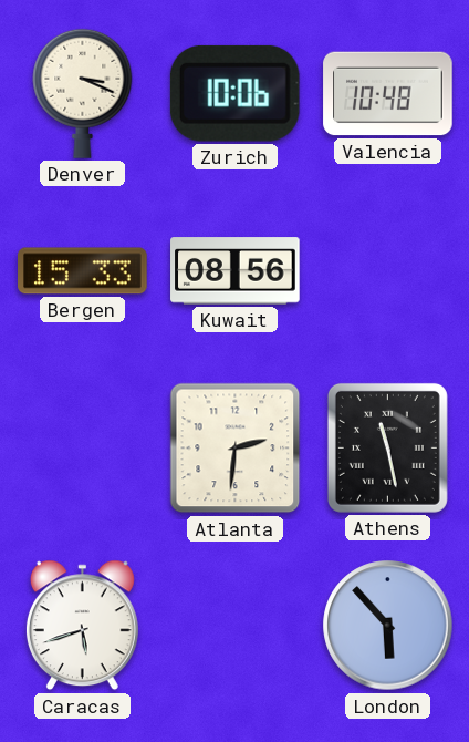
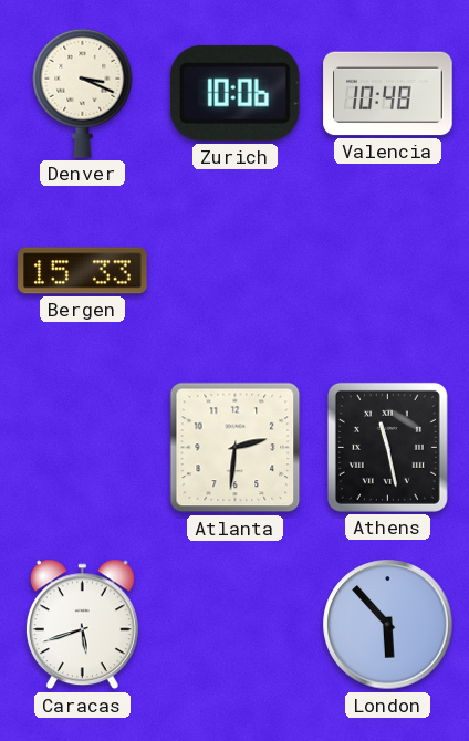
Kuwait: 08:56 -> none
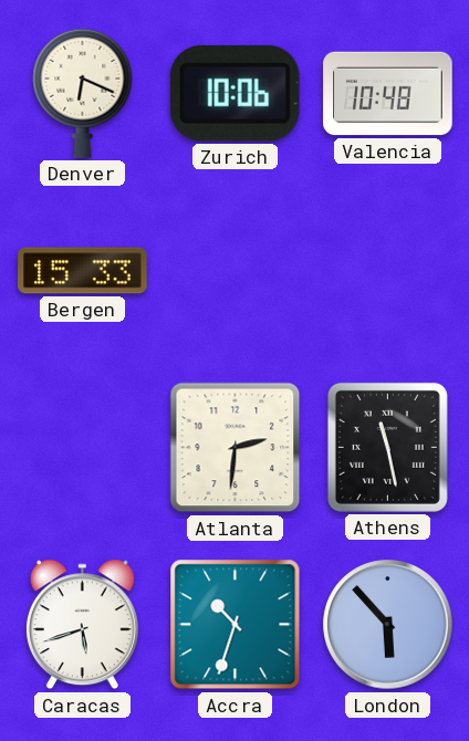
Denver: 3:19 -> 6:19
Accra: none -> 10:33
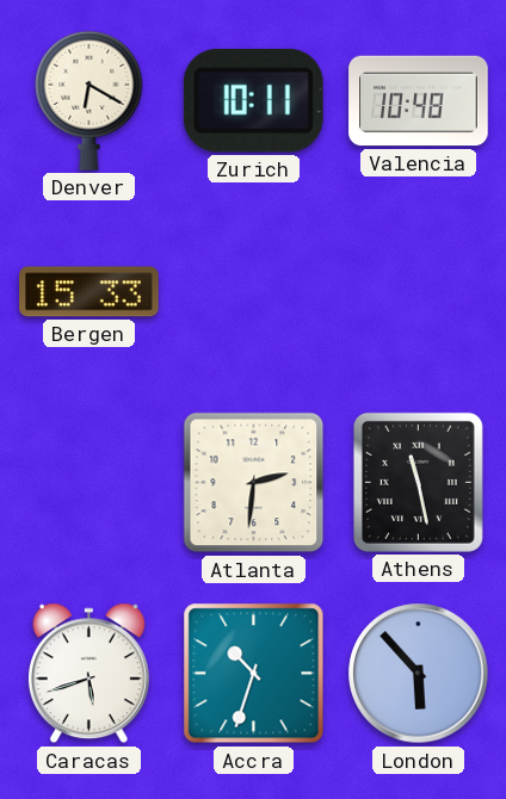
Denver: 6:19 -> 6:20
Zurich: 10:06 -> 10:11
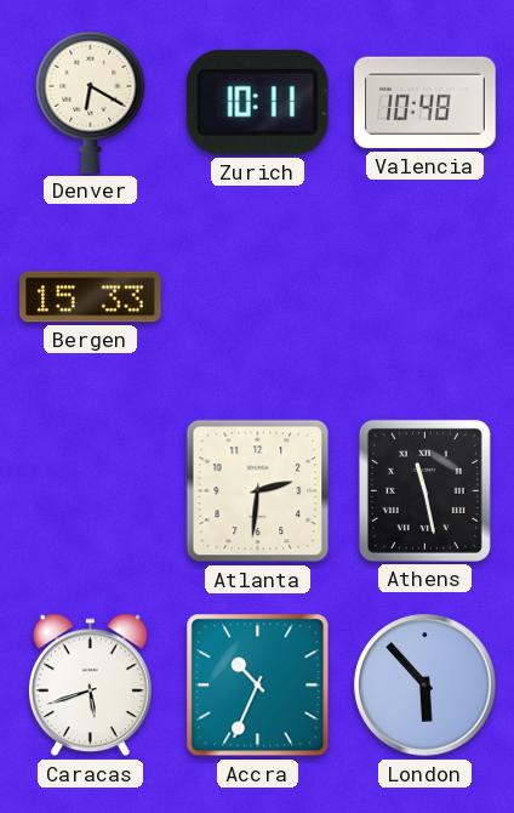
Accra: 10:33 -> 10:34
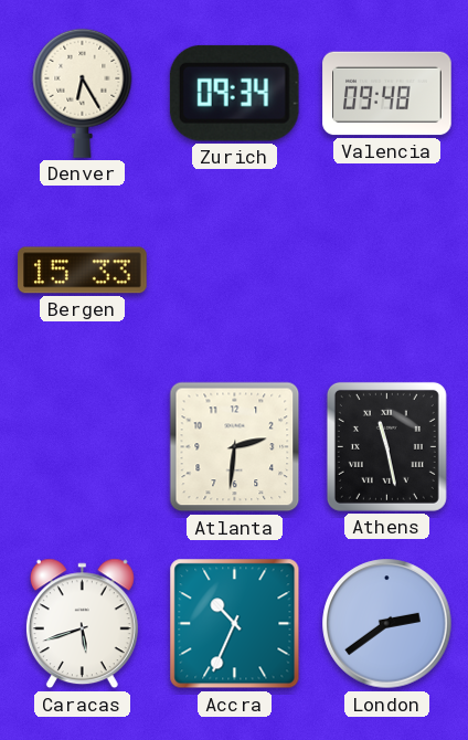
Denver: 6:20 -> 6:25
Zurich: 10:11 -> 09:34
Valencia: 10:48 -> 09:48
London: 5:53 -> 2:39
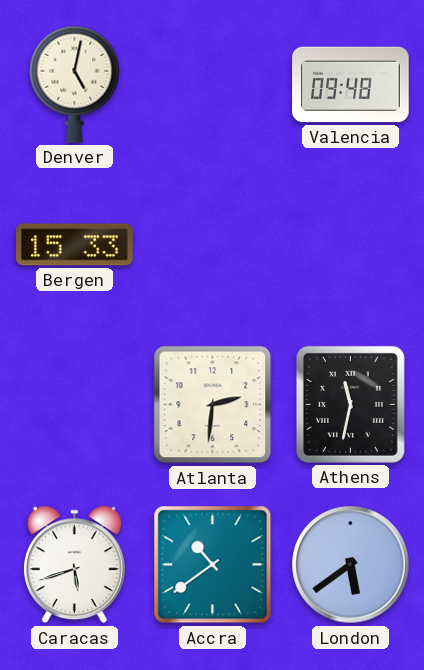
Denver: 6:25 -> 5:02
Zurich: 09:34 -> none
Athens: 11:28 -> 11:32
Accra: 10:34 -> 10:39
London: 2:39 -> 5:39
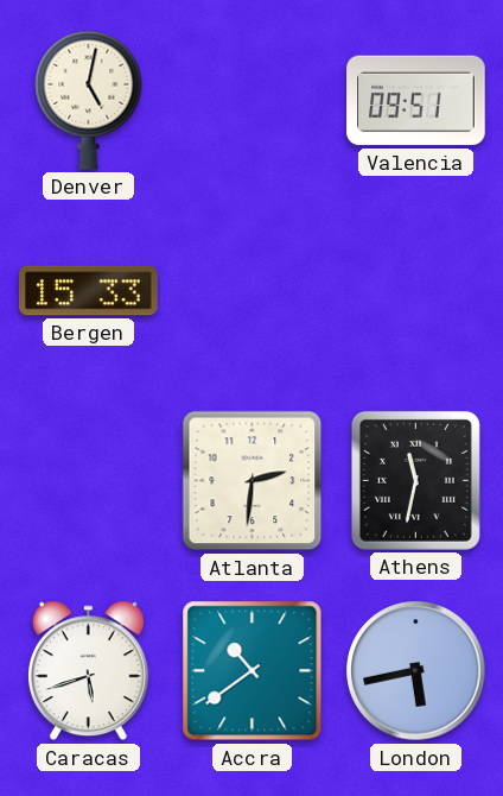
Valencia: 09:48 -> 09:51
London: 5:39 -> 5:43
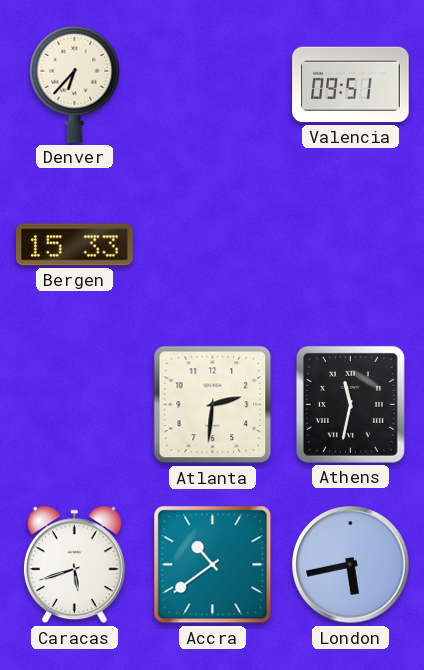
Denver: 5:02 -> 6:37
